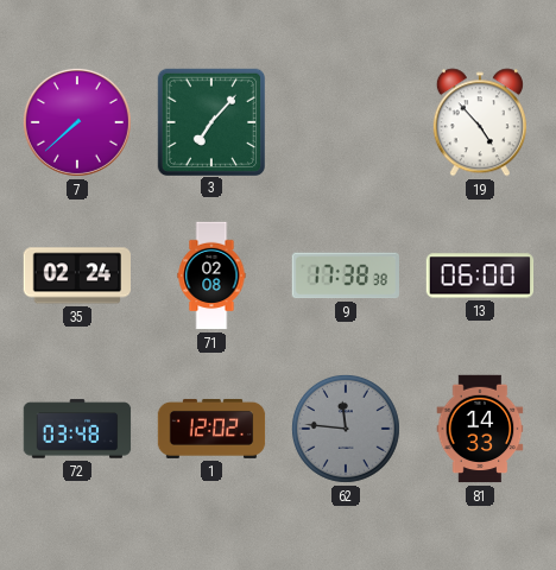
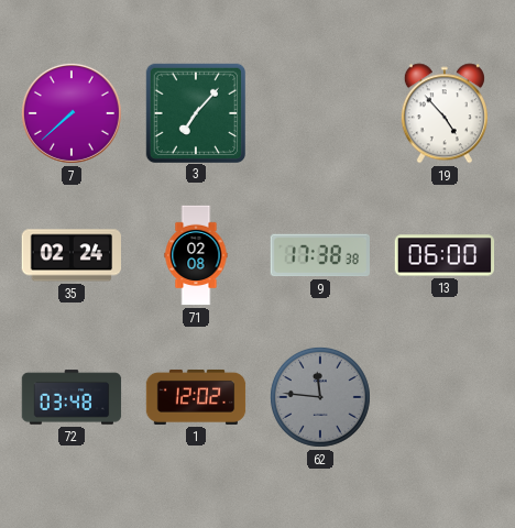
81: 14:33 -> none
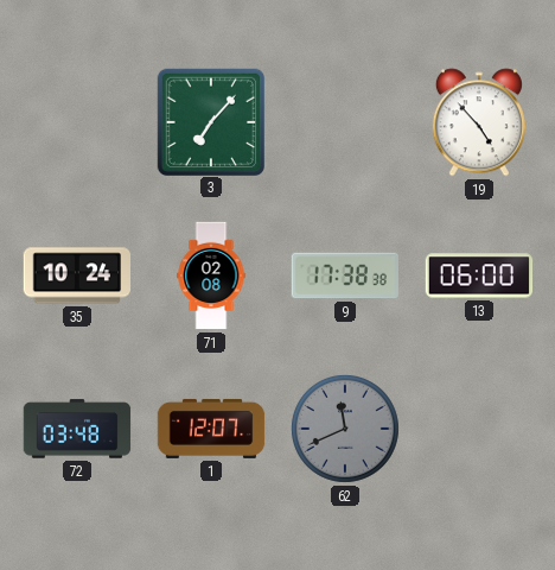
7: 7:38 -> none
35: 02:24 -> 10:24
1: 12:02 -> 12:07
62: 11:46 -> 11:41
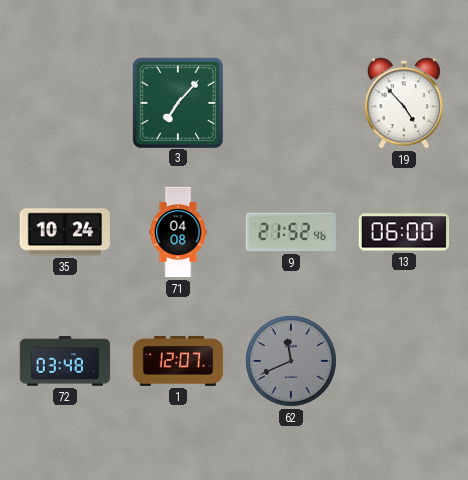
71: 02:08 -> 04:08
9: 17:38 -> 21:52
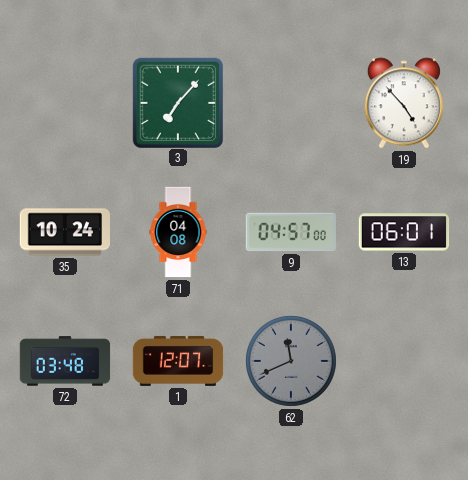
9: 21:52 -> 04:57
13: 06:00 -> 06:01
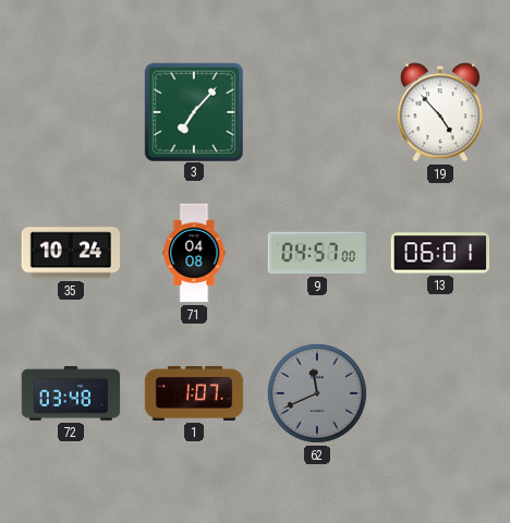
1: 12:07 -> 1:07
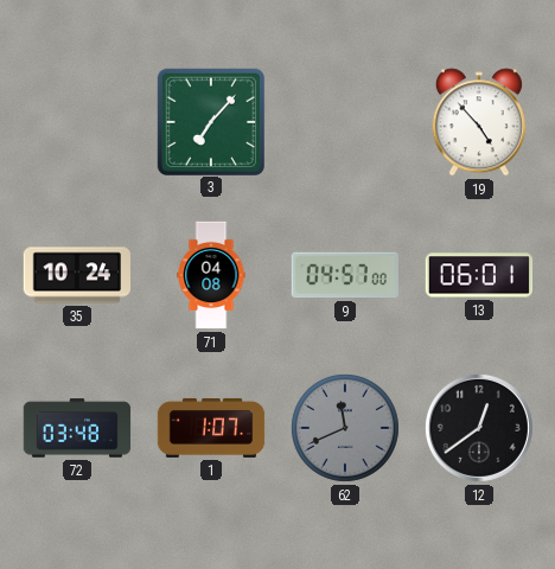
12: none -> 12:39
